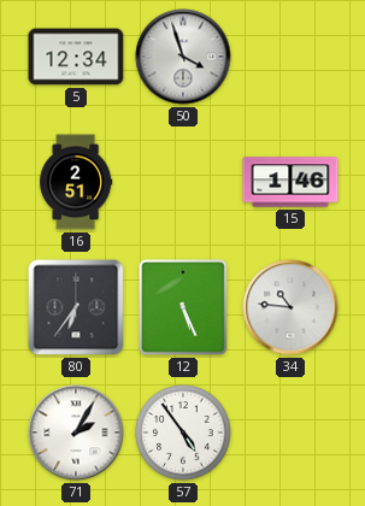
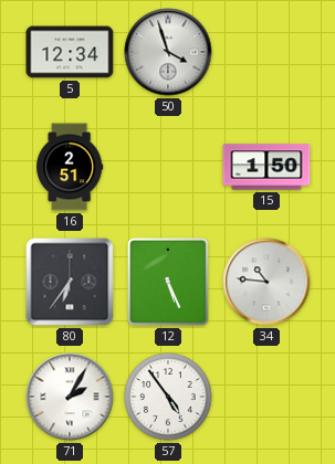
15: 1:46 -> 1:50
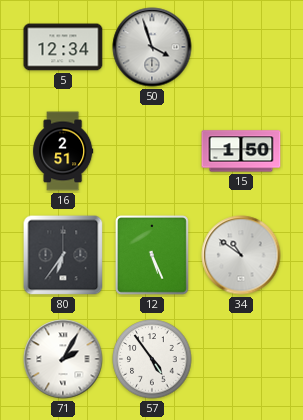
34: 10:46 -> 10:51
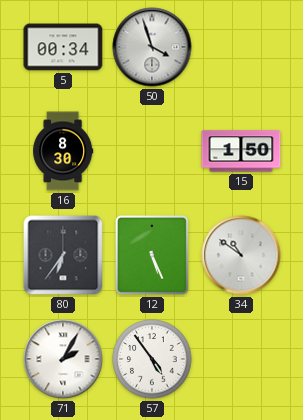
5: 12:34 -> 00:34
16: 2:51 -> 8:30
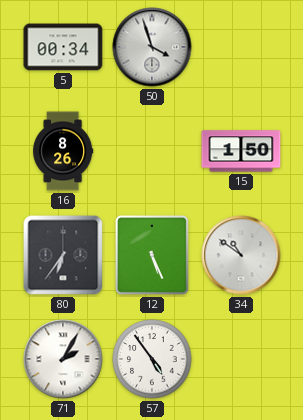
16: 8:30 -> 8:26
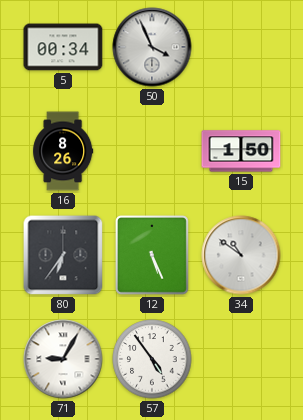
50: 3:57 -> 3:56
71: 2:05 -> 9:05
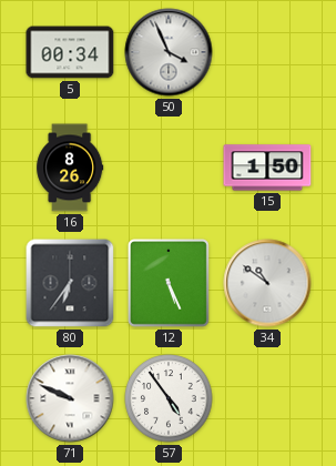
71: 9:05 -> 9:49
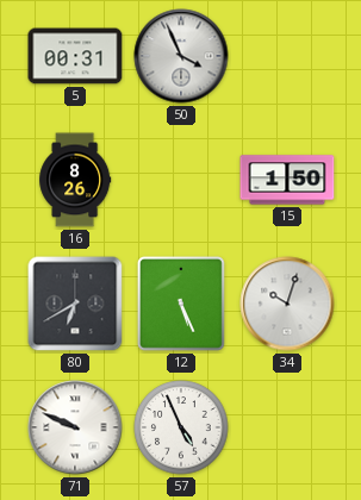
5: 00:34 -> 00:31
80: 6:36 -> 6:40
34: 10:51 -> 10:03
57: 4:54 -> 4:56
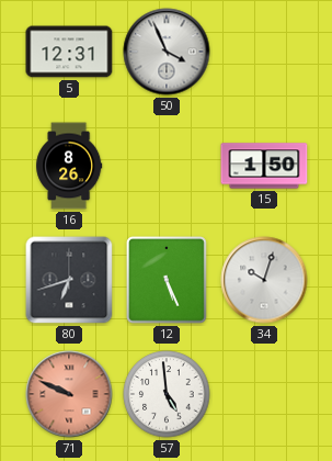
5: 00:31 -> 12:31
80: 6:40 -> 6:42
71 dial: white -> salmon
57: 4:56 -> 4:59
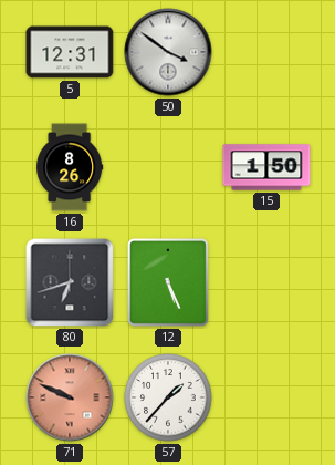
50: 3:56 -> 3:51
34: 10:03 -> none
57: 4:59 -> 1:37
